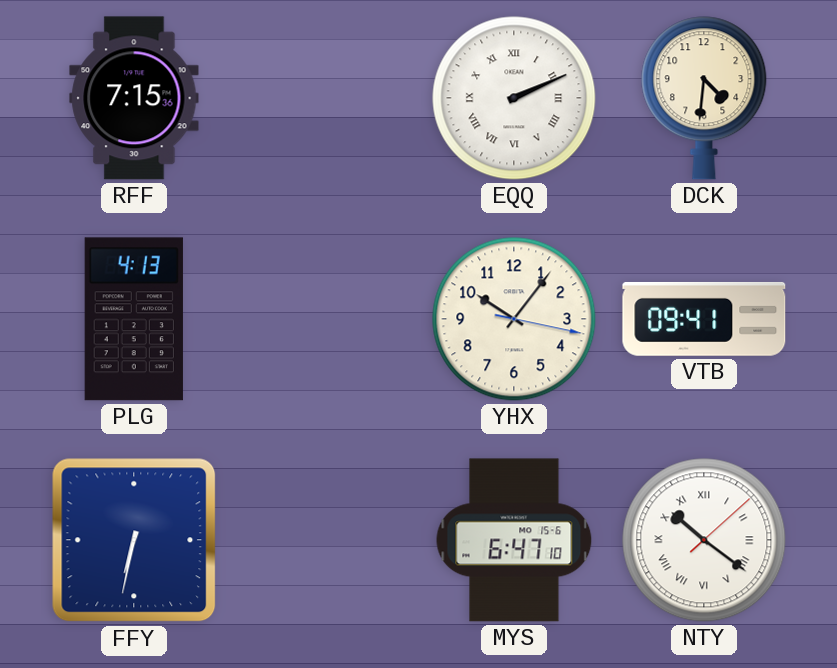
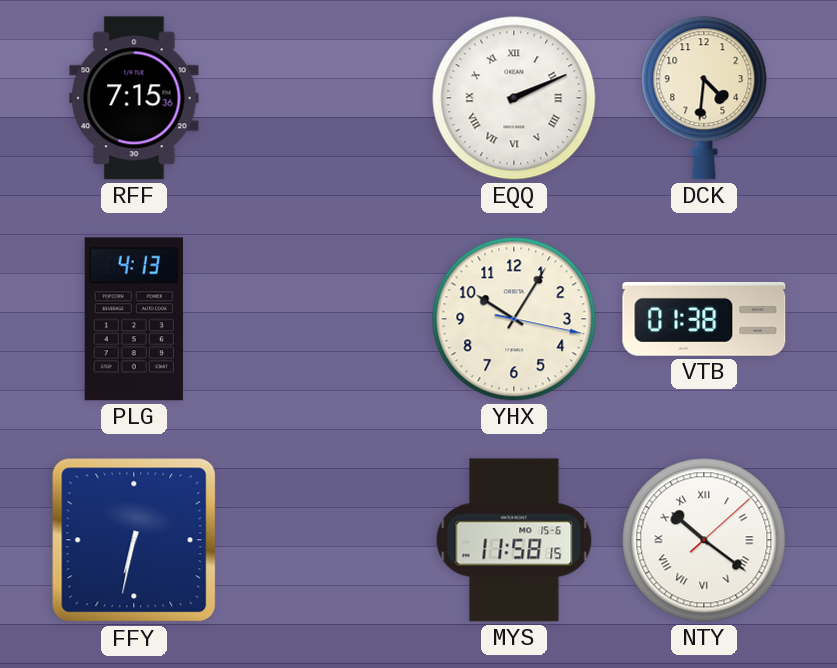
YHX: 10:06 -> 10:05
VTB: 09:41 -> 01:38
MYS: 6:47 -> 11:58
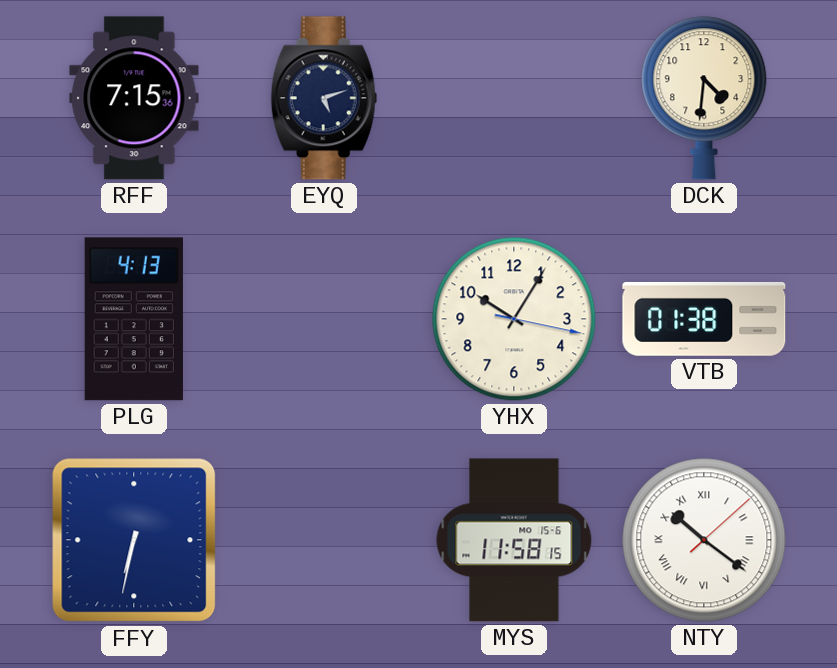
EYQ: none -> 5:12
EQQ: 2:11 -> none
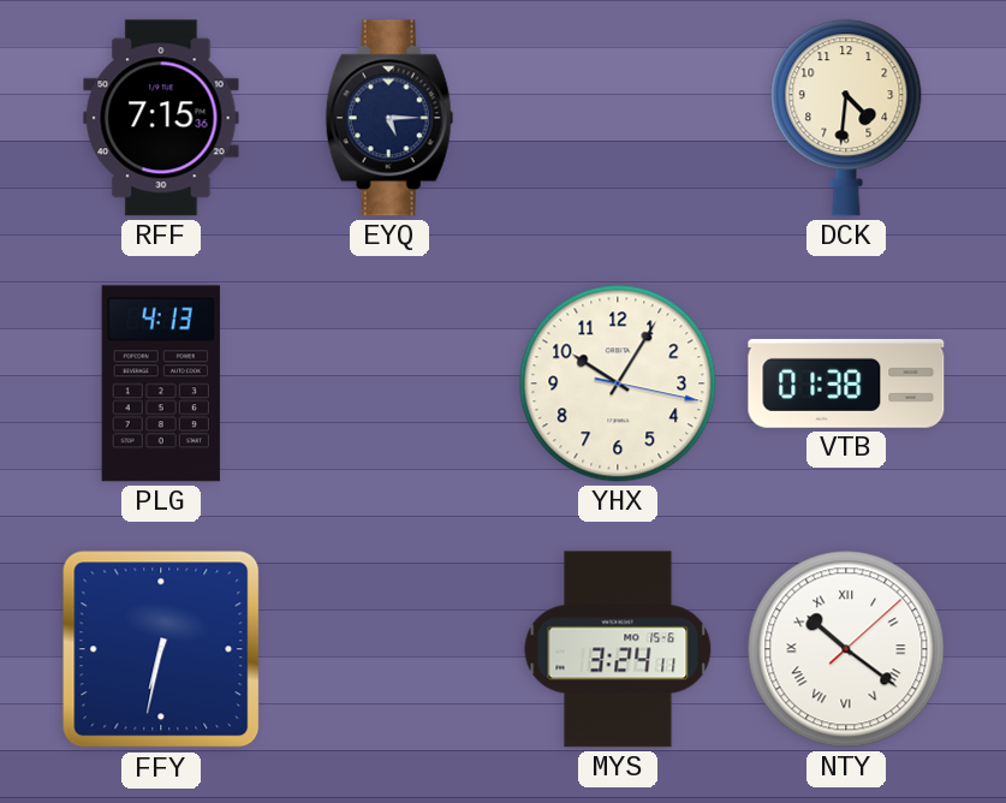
EYQ: 5:12 -> 5:15
MYS: 11:58 -> 3:24
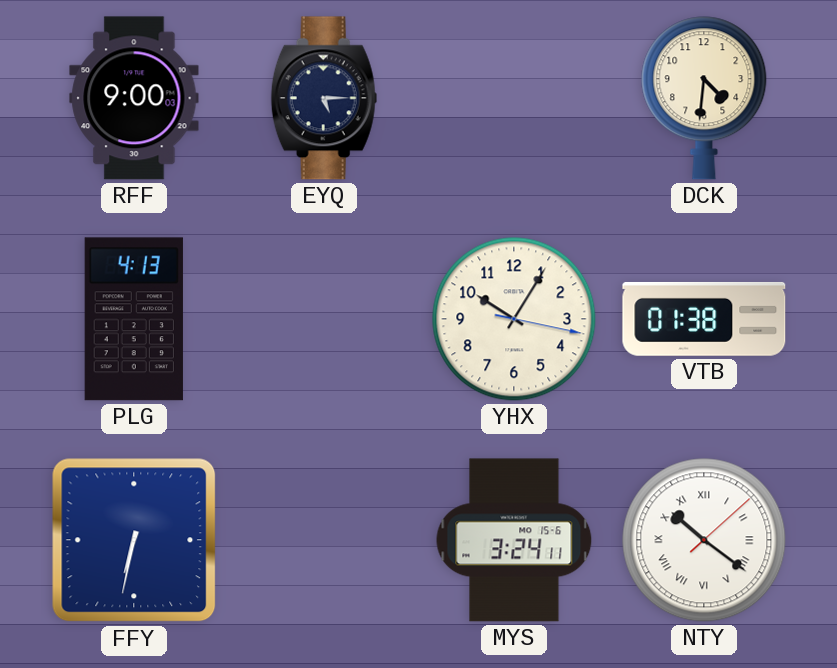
RFF: 7:15 -> 9:00
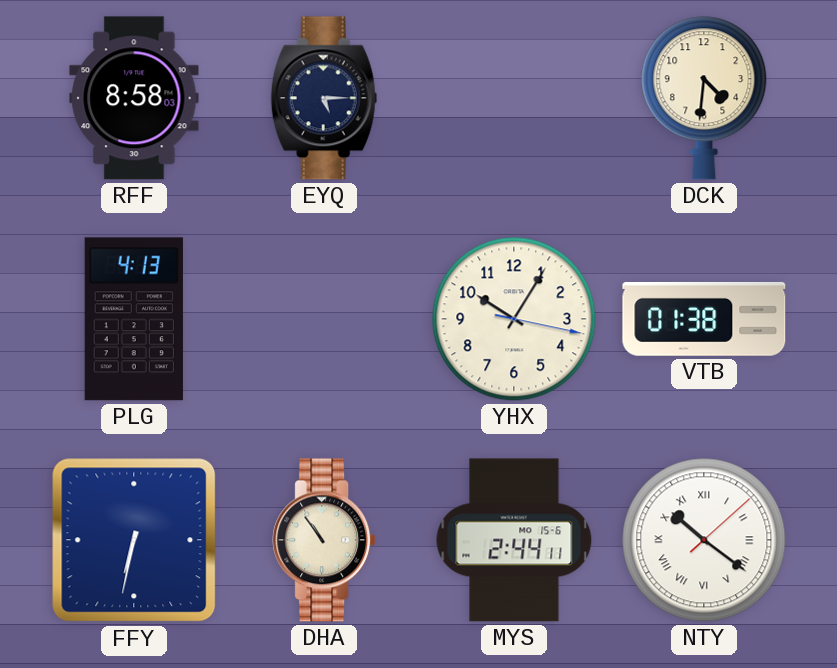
RFF: 9:00 -> 8:58
DHA: none -> 10:54
MYS: 3:24 -> 2:44
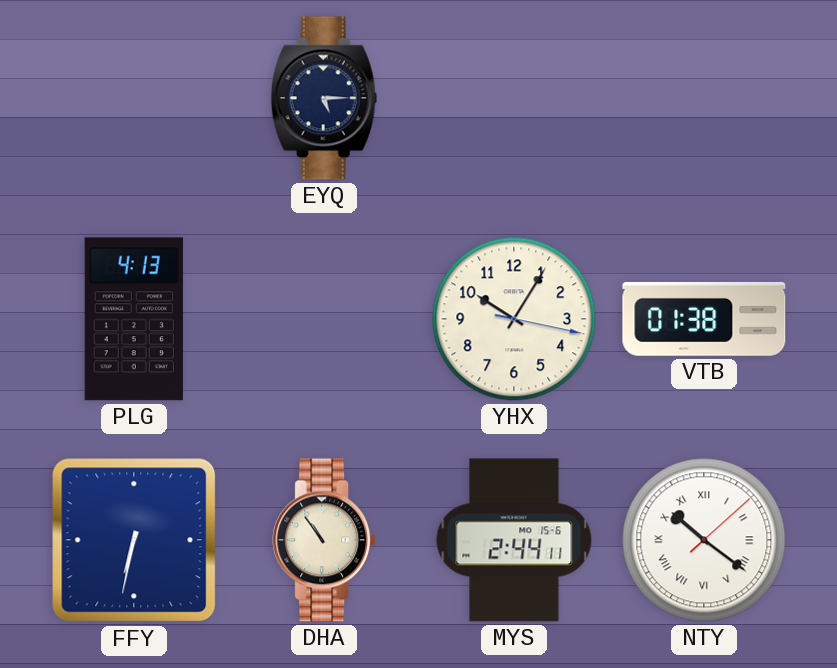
RFF: 8:58 -> none
DCK: 4:31 -> none
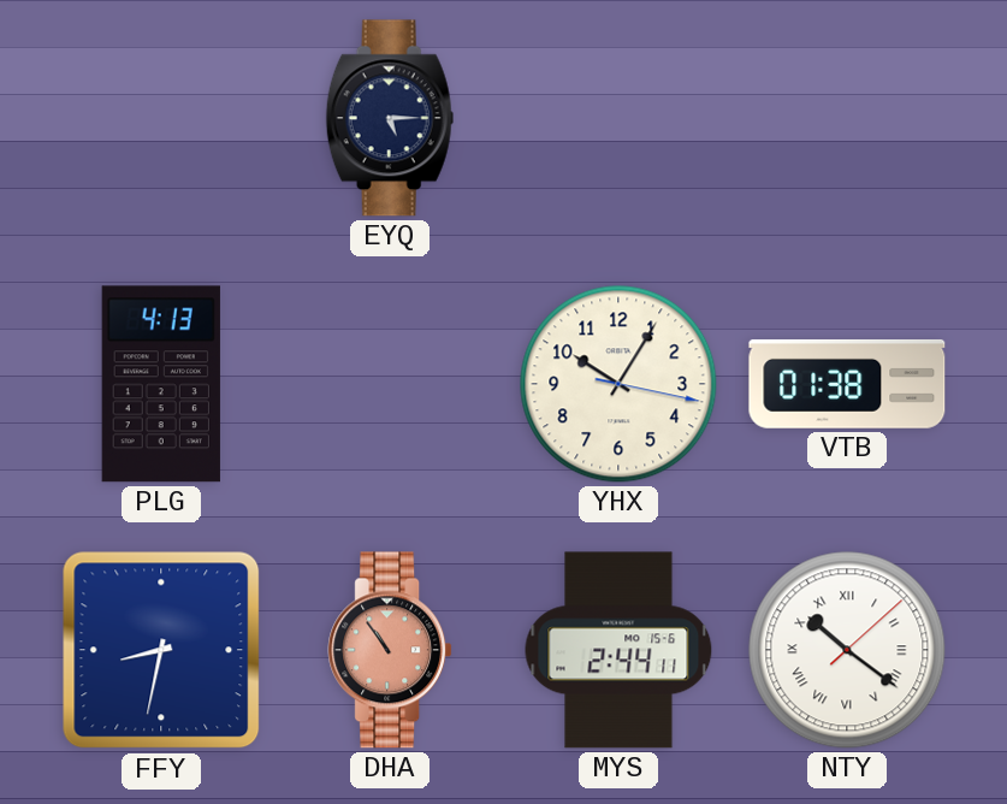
FFY: 6:32 -> 8:32
DHA dial: cream -> salmon
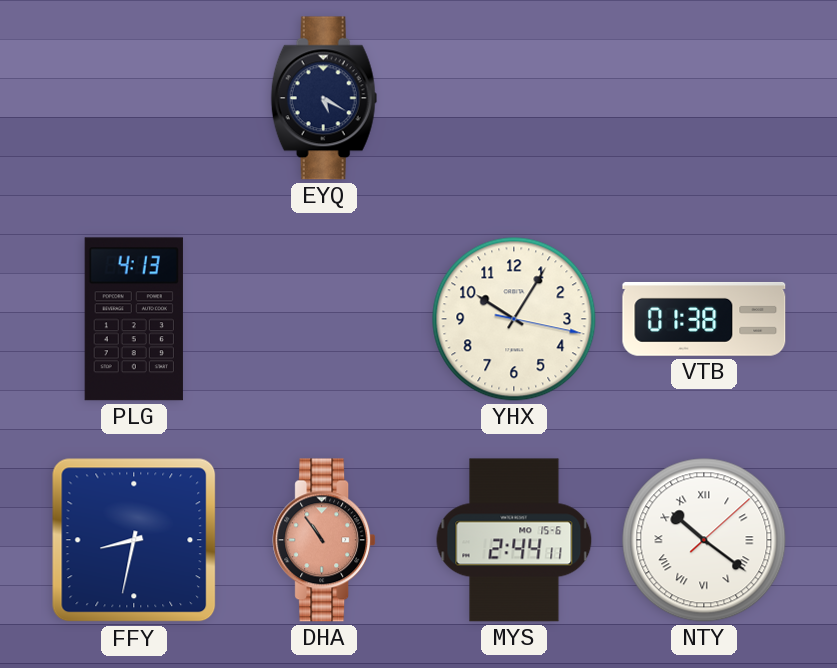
EYQ: 5:15 -> 5:20
